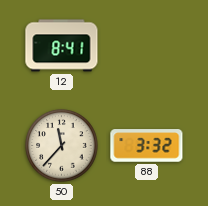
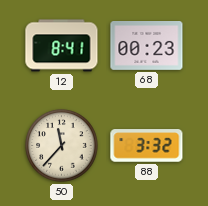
68: none -> 00:23
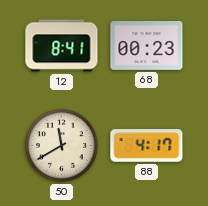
50: 11:37 -> 11:40
88: 3:32 -> 4:17
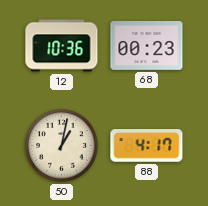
12: 8:41 -> 10:36
50: 11:40 -> 1:02
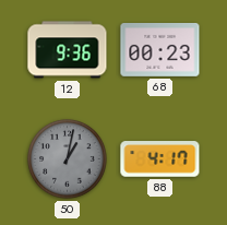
12: 10:36 -> 9:36
50 dial: cream -> grey
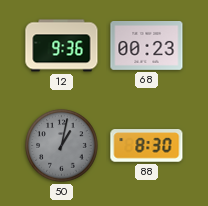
88: 4:17 -> 8:30
